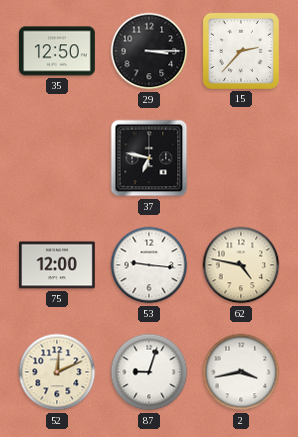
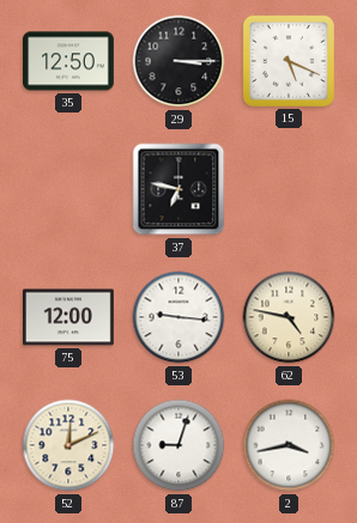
15: 2:37 -> 5:19
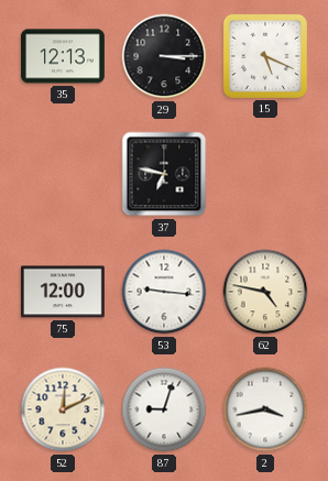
35: 12:50 -> 12:13
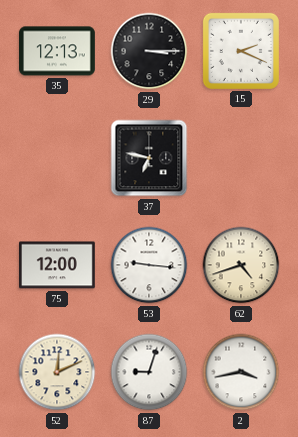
15: 5:19 -> 2:19
62: 4:47 -> 4:42
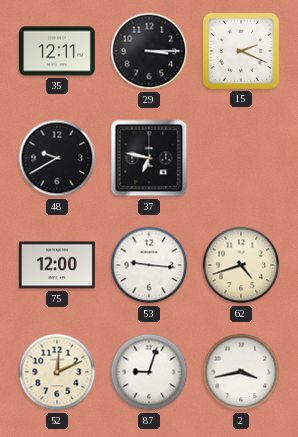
35: 12:13 -> 12:11
48: none -> 9:40
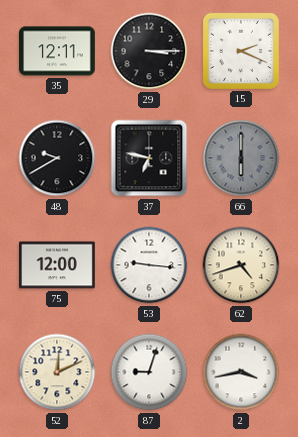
66: none -> 6:00
